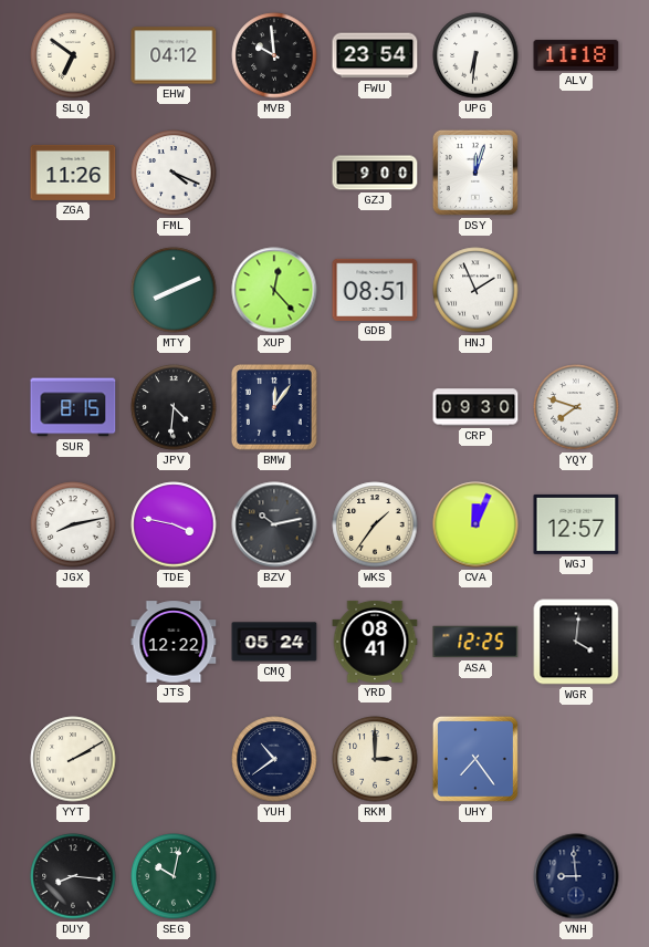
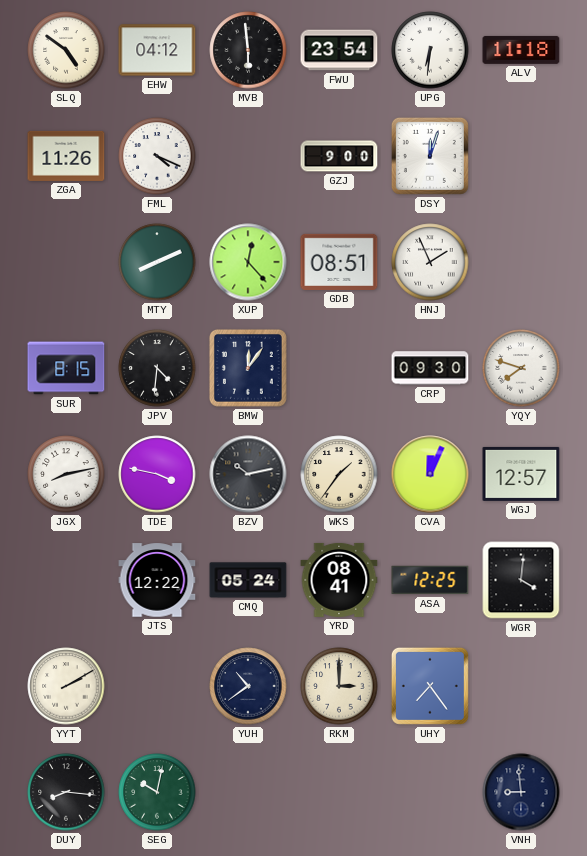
SLQ: 6:51 -> 4:51
MVB: 9:59 -> 5:59
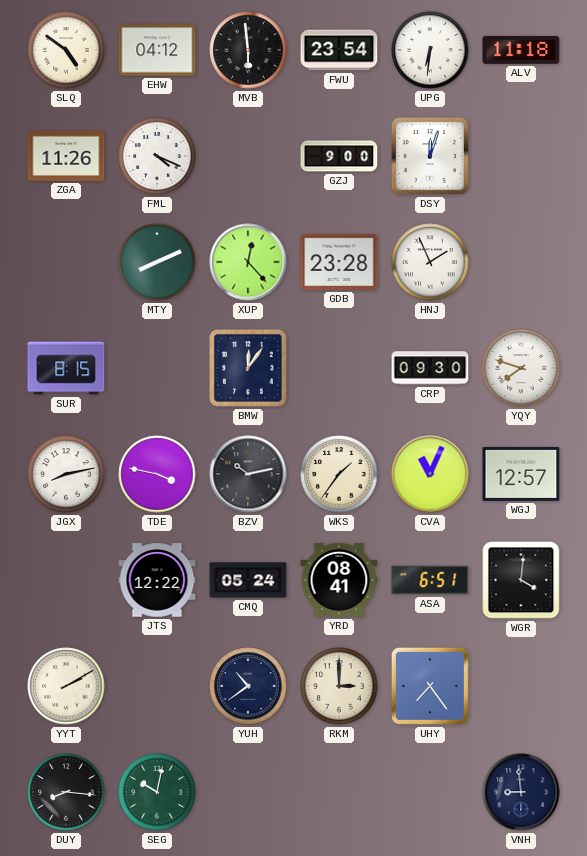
GDB: 08:51 -> 23:28
JPV: 4:31 -> none
CVA: 12:04 -> 11:04
ASA: 12:25 -> 6:51
